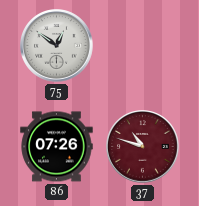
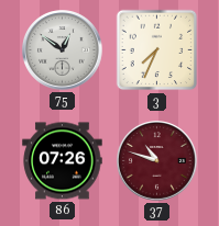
3: none -> 7:34
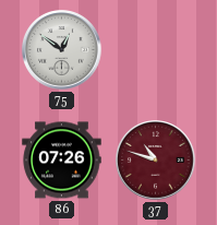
3: 7:34 -> none
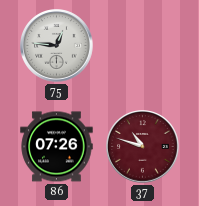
75: 12:51 -> 12:46
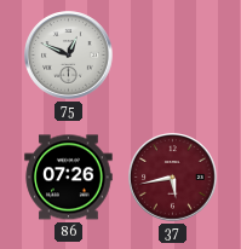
75: 12:46 -> 12:49
37: 10:48 -> 5:43
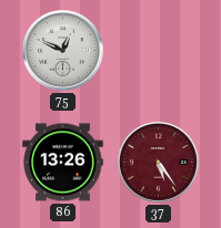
86: 07:26 -> 13:26
37: 5:43 -> 5:24
